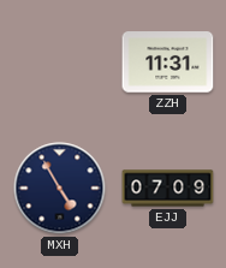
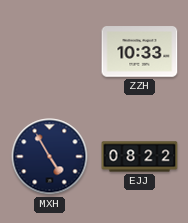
ZZH: 11:31 -> 10:33
EJJ: 07:09 -> 08:22
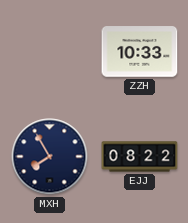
MXH: 4:55 -> 7:55
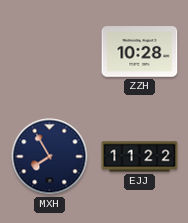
ZZH: 10:33 -> 10:28
EJJ: 08:22 -> 11:22
